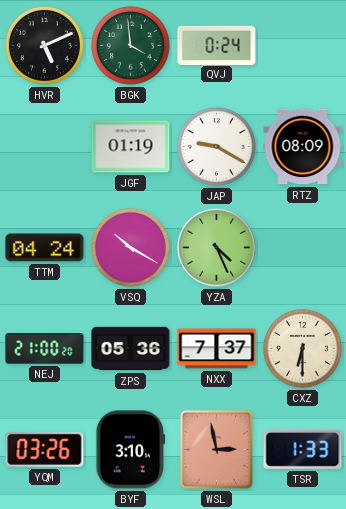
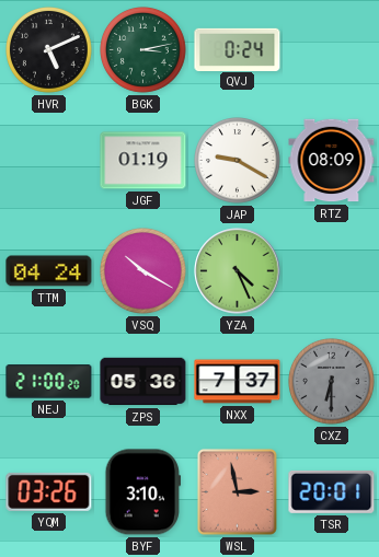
BGK: 3:59 -> 3:13
CXZ dial: cream -> grey
TSR: 1:33 -> 20:01
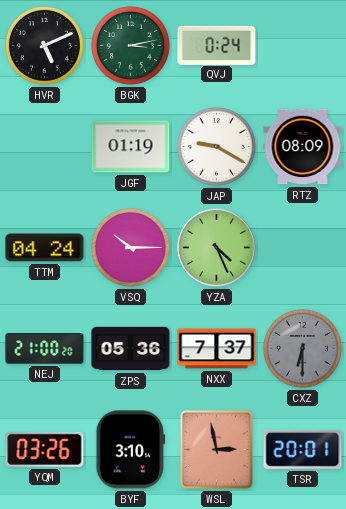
VSQ: 10:20 -> 10:15
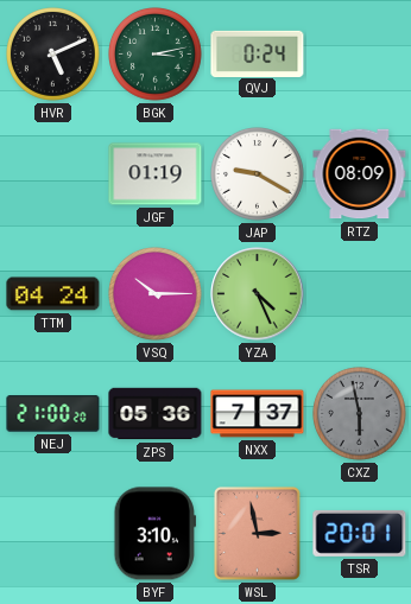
CXZ: 6:30 -> 5:58
YQM: 03:26 -> none
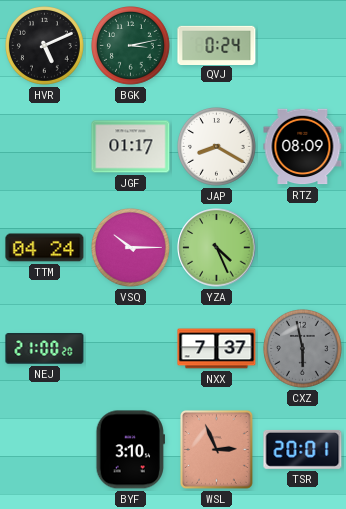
JGF: 01:19 -> 01:17
JAP: 9:20 -> 8:20
ZPS: 05:36 -> none
WSL: 2:58 -> 2:56
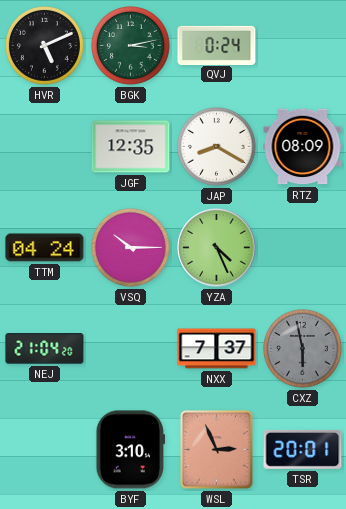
JGF: 01:17 -> 12:35
NEJ: 21:00 -> 21:04
